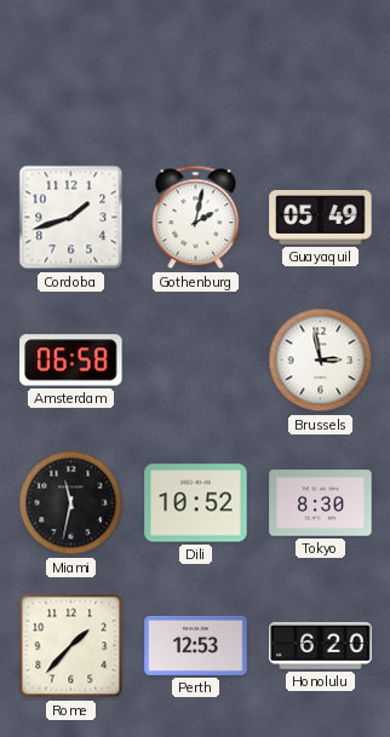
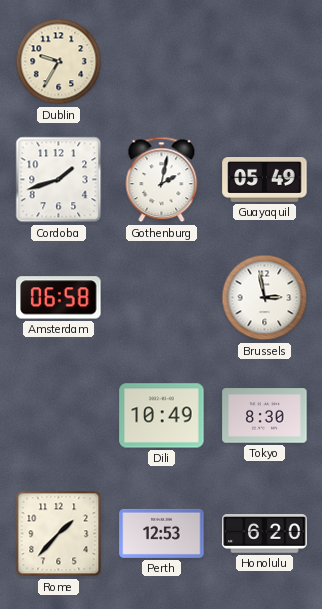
Dublin: none -> 9:35
Miami: 11:32 -> none
Dili: 10:52 -> 10:49
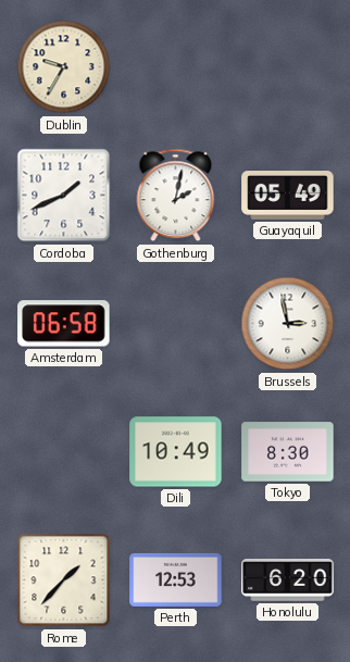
Cordoba: 1:42 -> 1:41
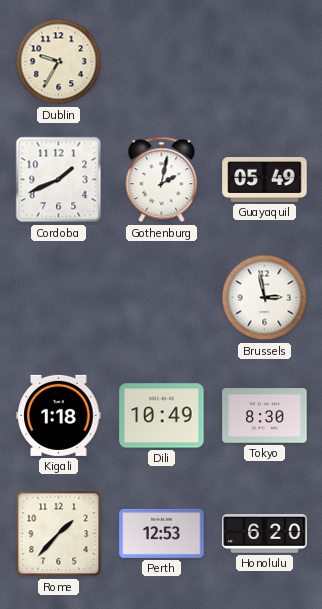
Amsterdam: 06:58 -> none
Kigali: none -> 1:18
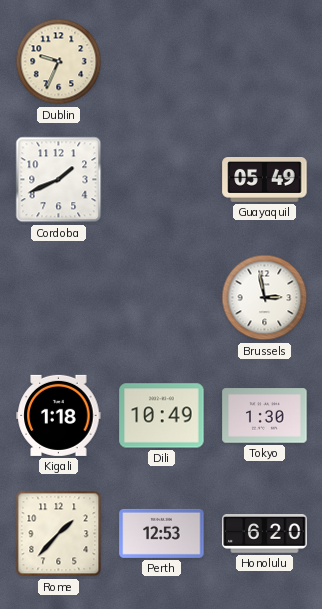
Dublin: 9:35 -> 9:34
Gothenburg: 2:02 -> none
Tokyo: 8:30 -> 1:30
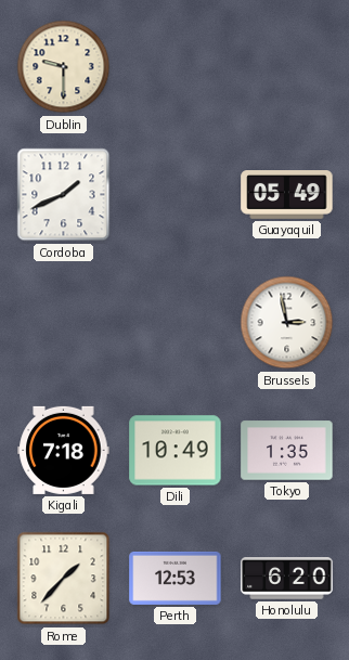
Dublin: 9:34 -> 9:30
Kigali: 1:18 -> 7:18
Tokyo: 1:30 -> 1:35
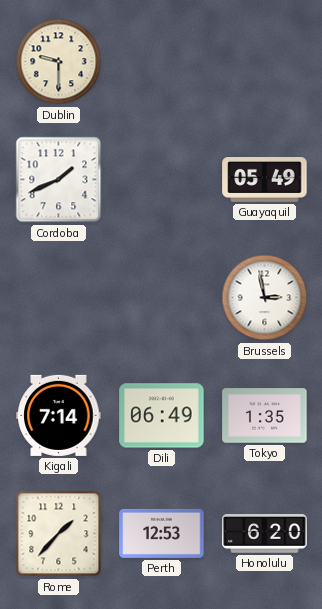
Kigali: 7:18 -> 7:14
Dili: 10:49 -> 06:49
